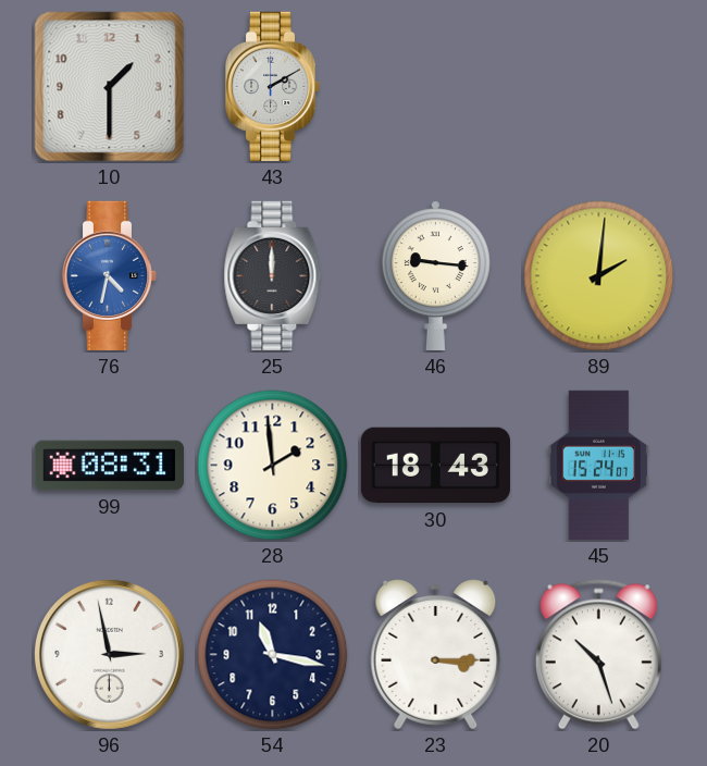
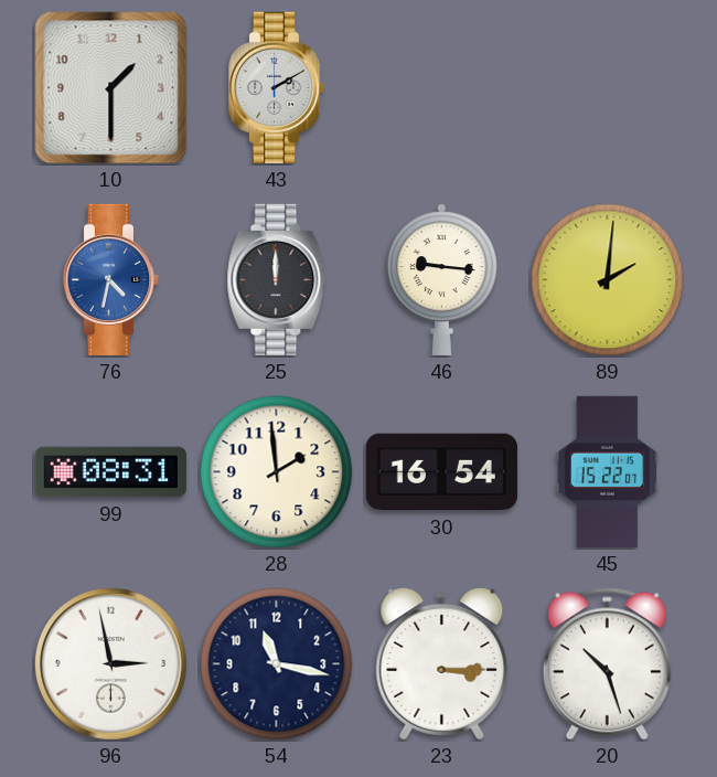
30: 18:43 -> 16:54
45: 15:24 -> 15:22
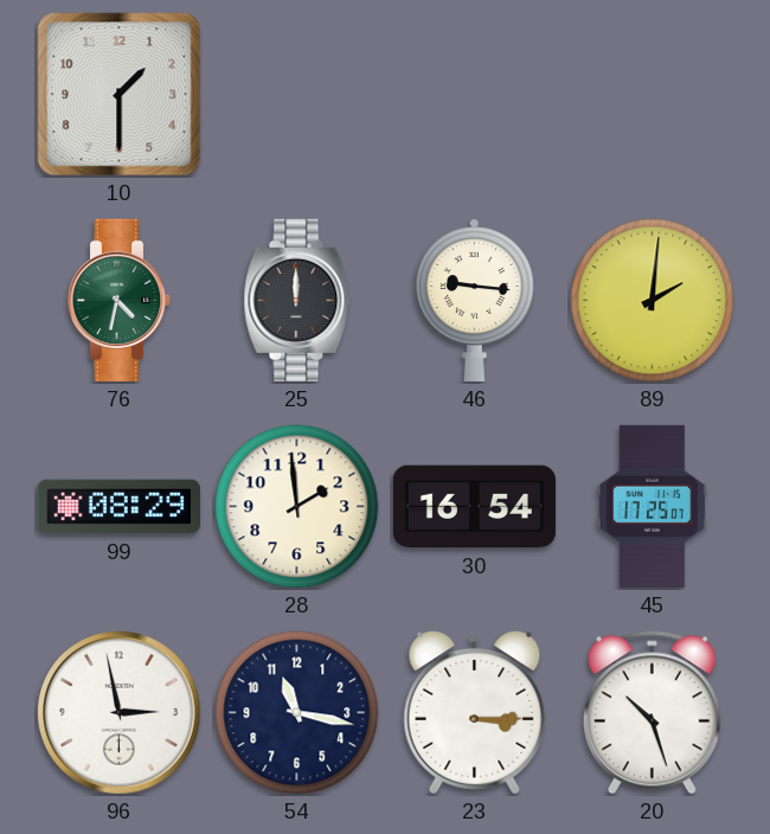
43: 2:10 -> none
76 dial: blue -> green
99: 08:31 -> 08:29
45: 15:22 -> 17:25
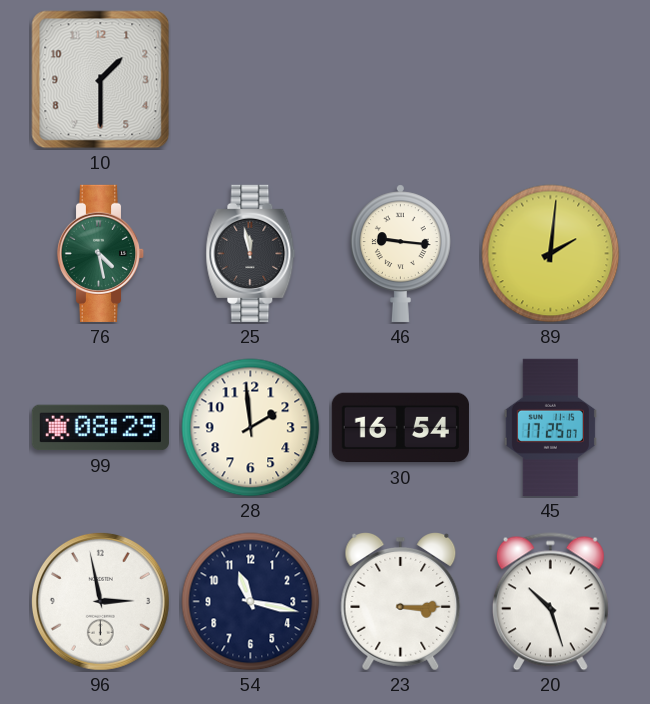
76: 4:32 -> 4:28
25: 12:00 -> 11:58
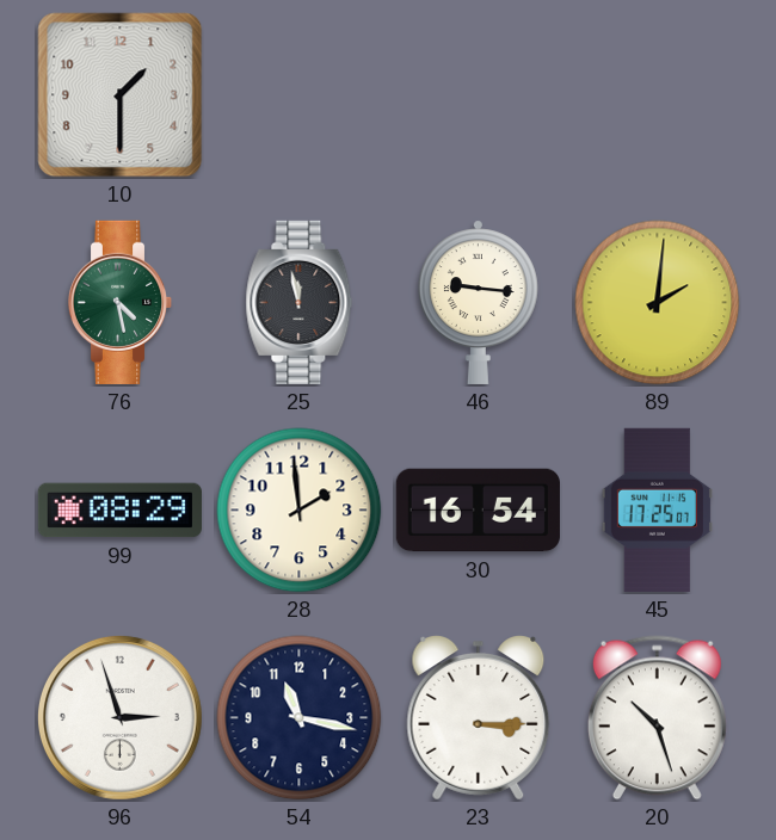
96: 2:58 -> 2:57
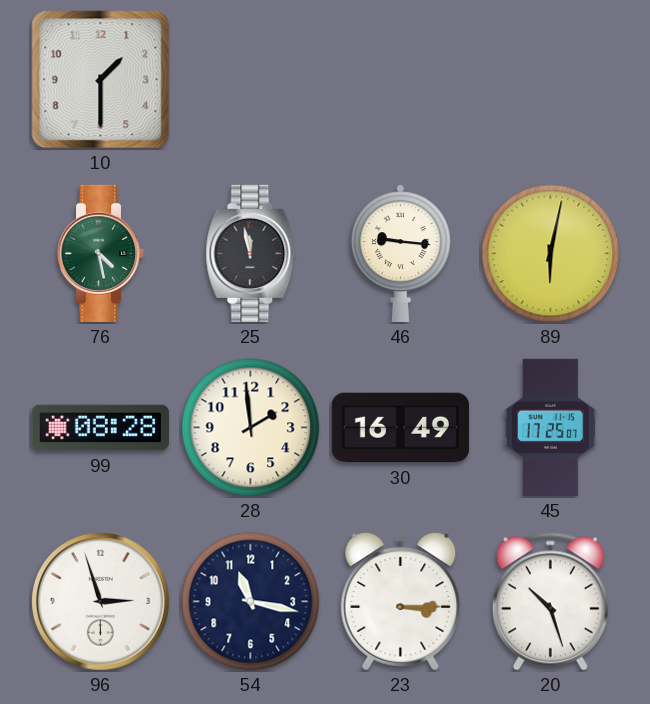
89: 2:01 -> 6:02
99: 08:29 -> 08:28
30: 16:54 -> 16:49
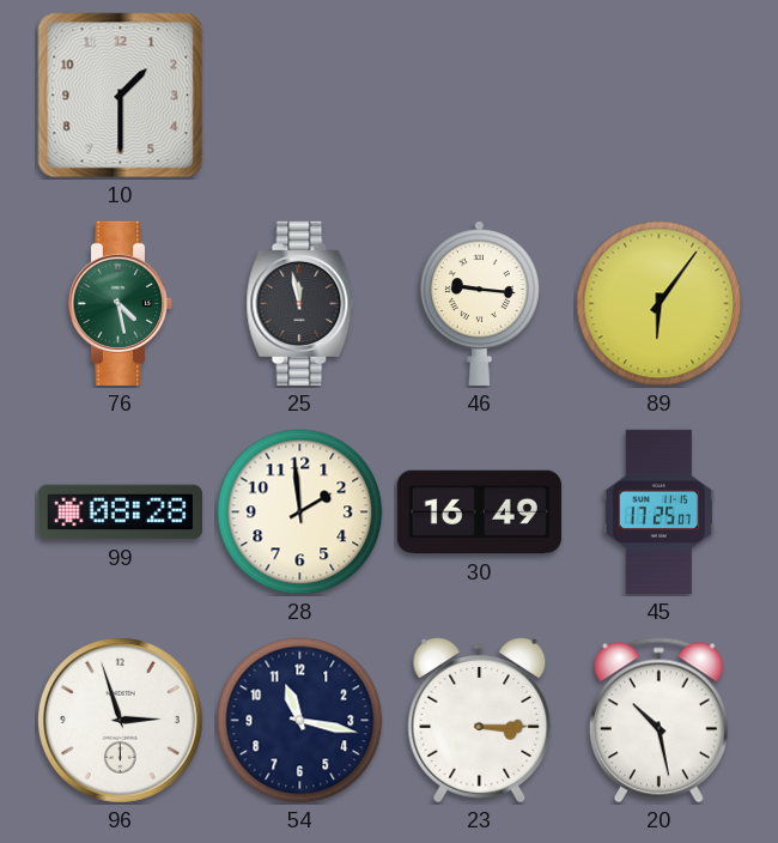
89: 6:02 -> 6:06
20: 10:27 -> 10:28
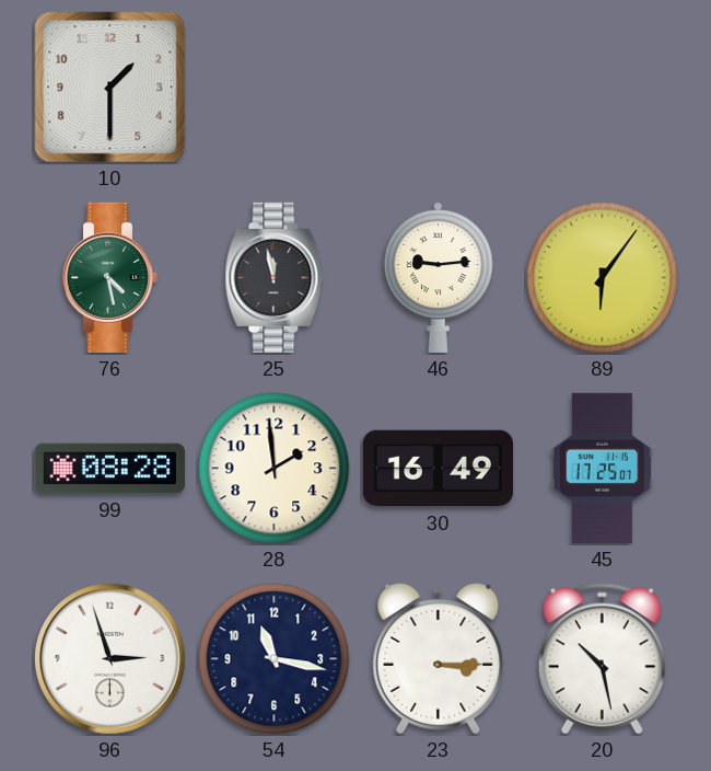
46: 9:16 -> 9:14
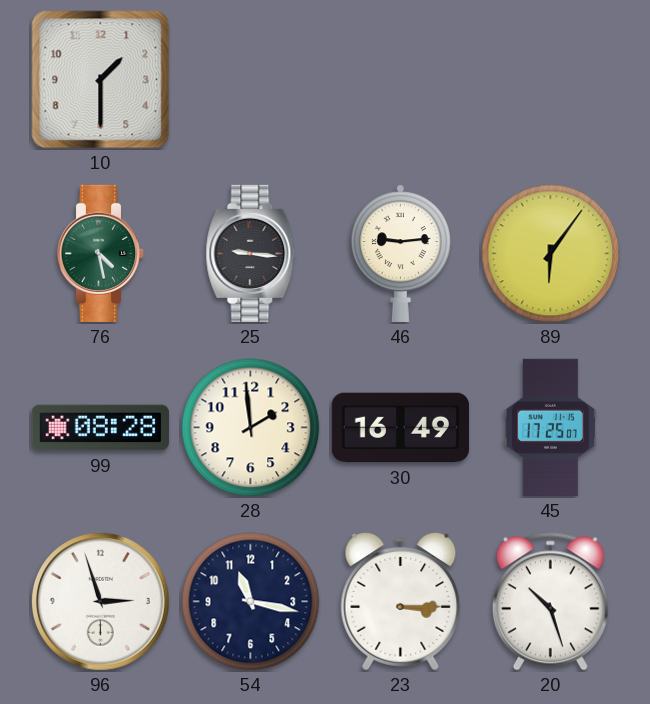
25: 11:58 -> 9:16
20: 10:28 -> 10:27
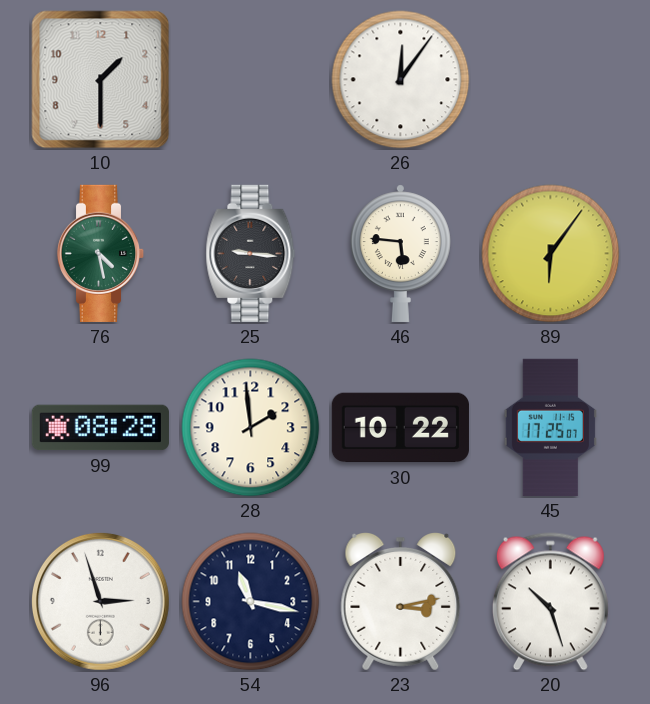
26: none -> 12:06
46: 9:14 -> 5:46
30: 16:49 -> 10:22
23: 3:15 -> 3:13
